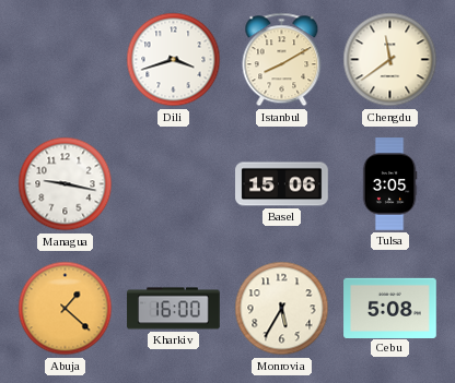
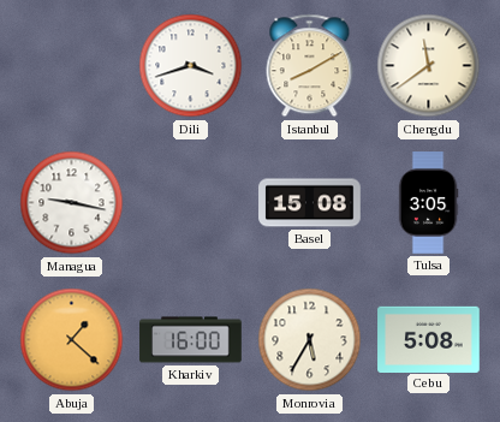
Basel: 15:06 -> 15:08
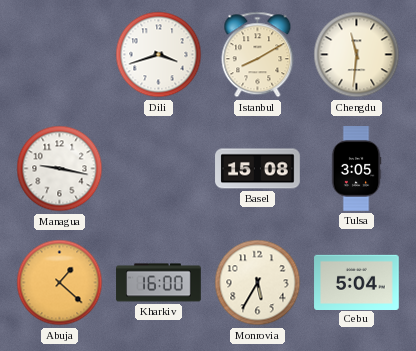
Chengdu: 11:39 -> 11:31
Cebu: 5:08 -> 5:04
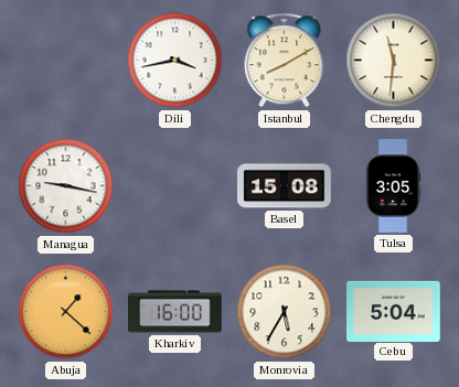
Dili: 3:42 -> 3:43
